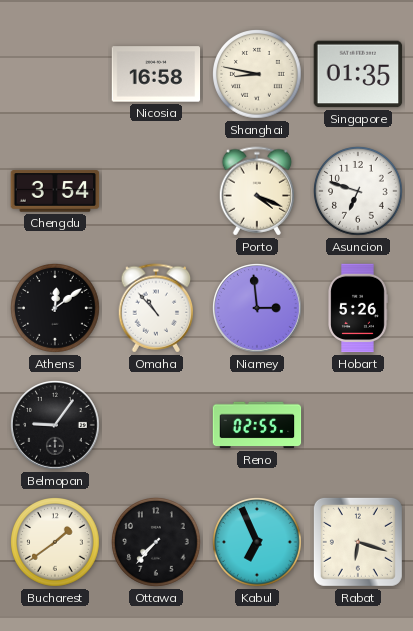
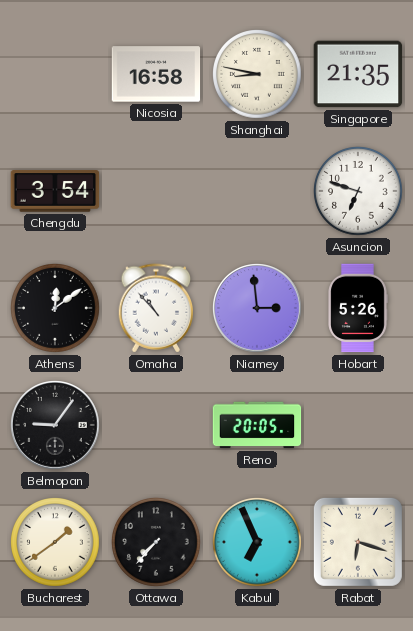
Singapore: 01:35 -> 21:35
Porto: 4:19 -> none
Reno: 02:55 -> 20:05
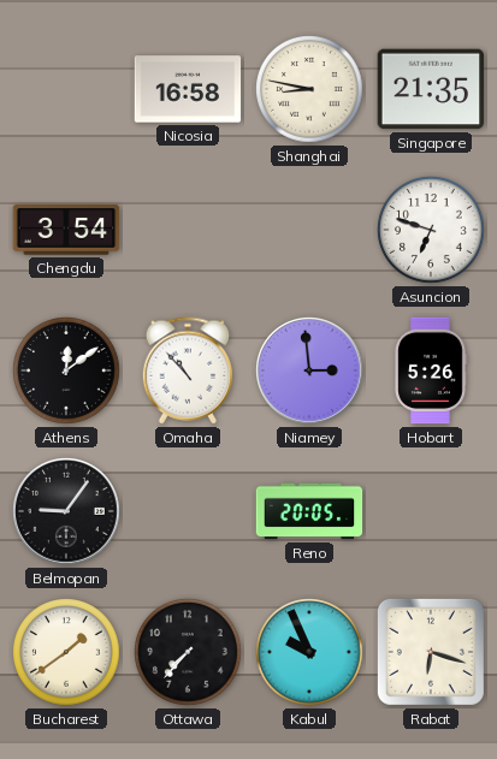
Kabul: 6:56 -> 9:56
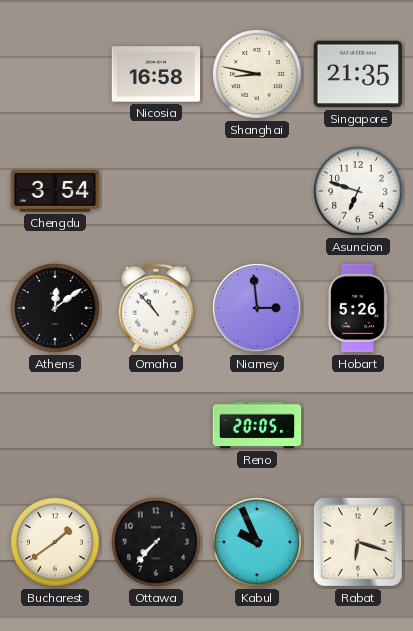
Belmopan: 9:06 -> none
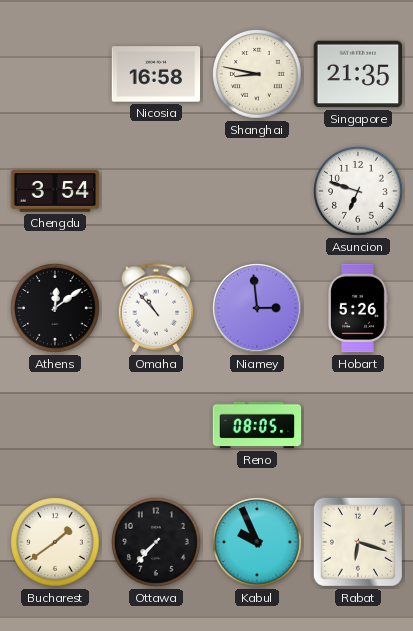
Reno: 20:05 -> 08:05
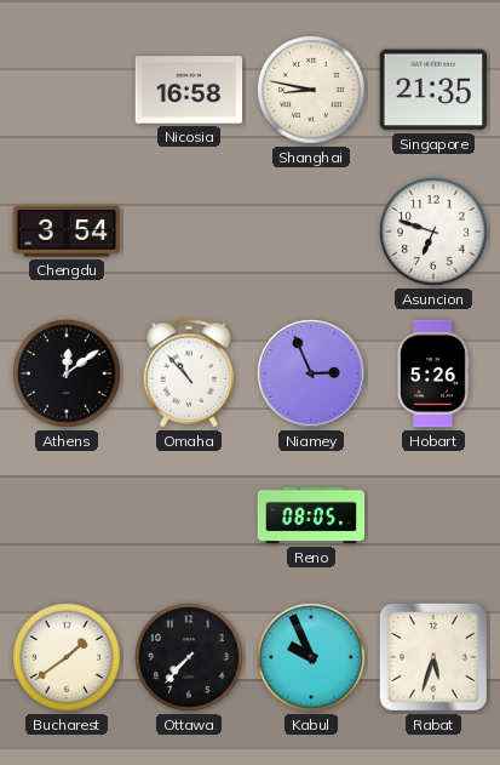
Niamey: 2:59 -> 2:56
Rabat: 6:18 -> 5:33
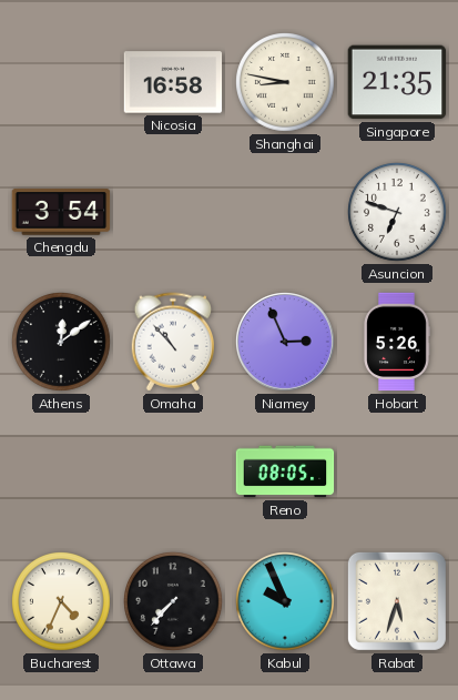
Bucharest: 1:39 -> 4:34
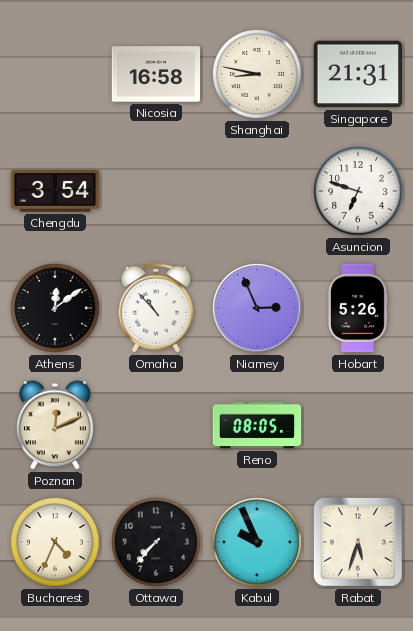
Singapore: 21:35 -> 21:31
Poznan: none -> 12:11
